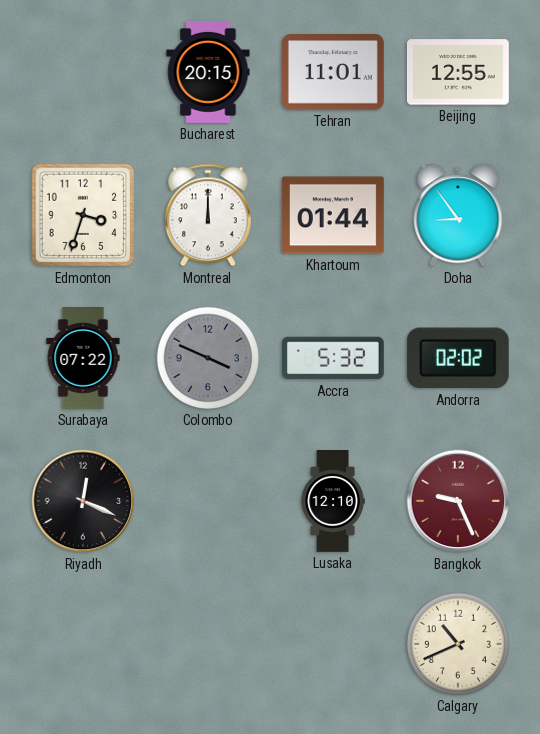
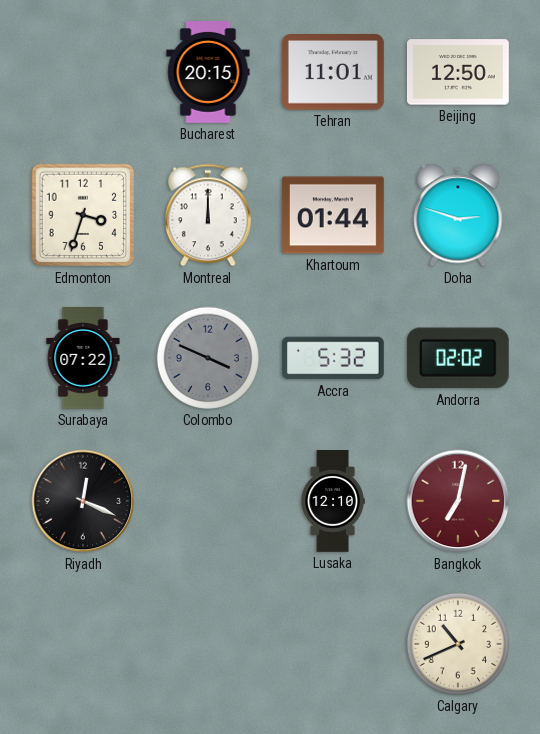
Beijing: 12:55 -> 12:50
Doha: 8:54 -> 2:48
Bangkok: 9:26 -> 7:02
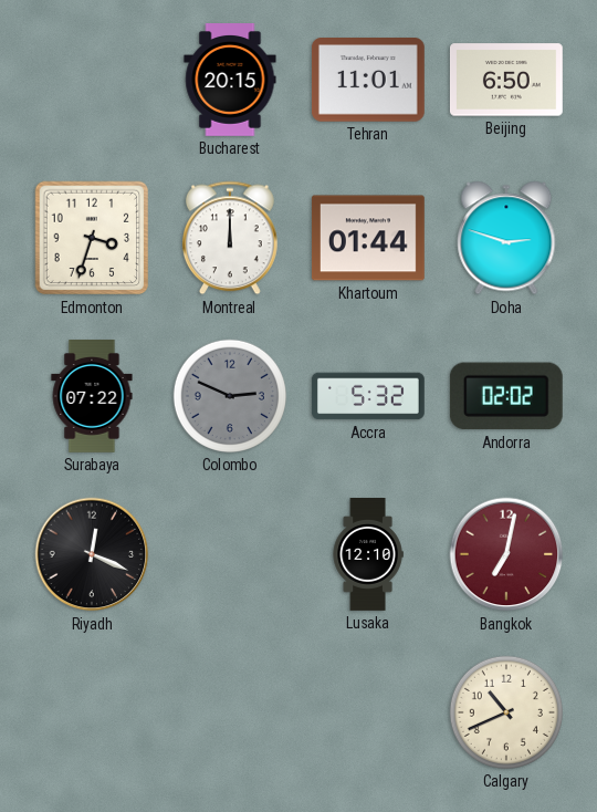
Beijing: 12:50 -> 6:50
Colombo: 3:49 -> 2:49
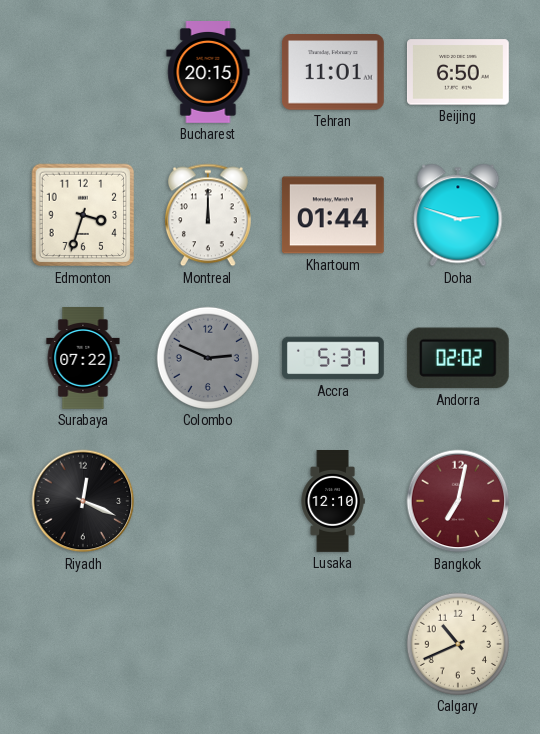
Accra: 5:32 -> 5:37
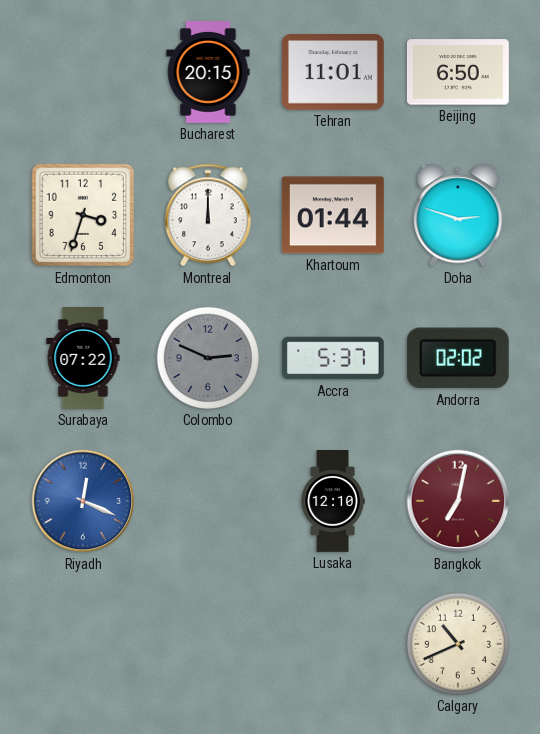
Riyadh dial: black -> blue
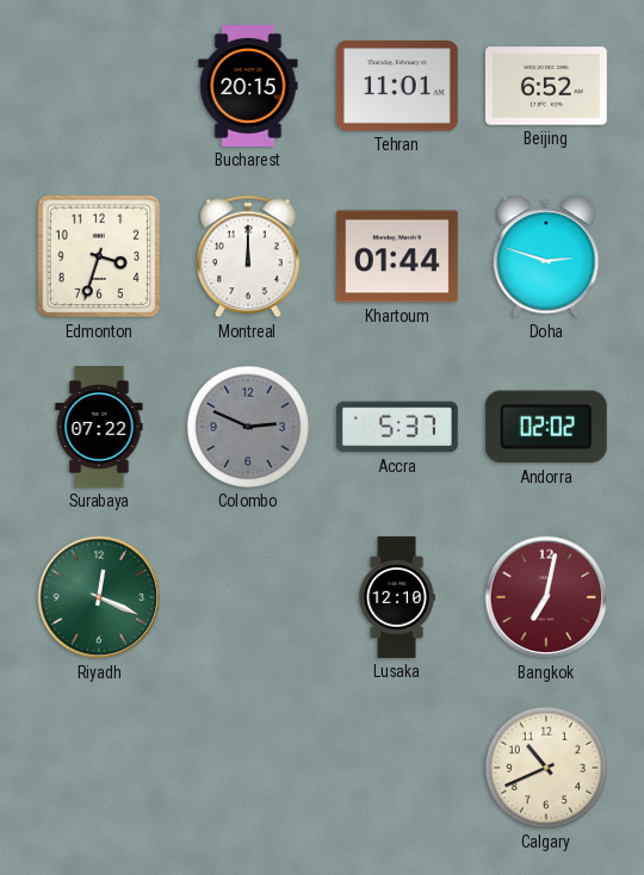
Beijing: 6:50 -> 6:52
Riyadh dial: blue -> green
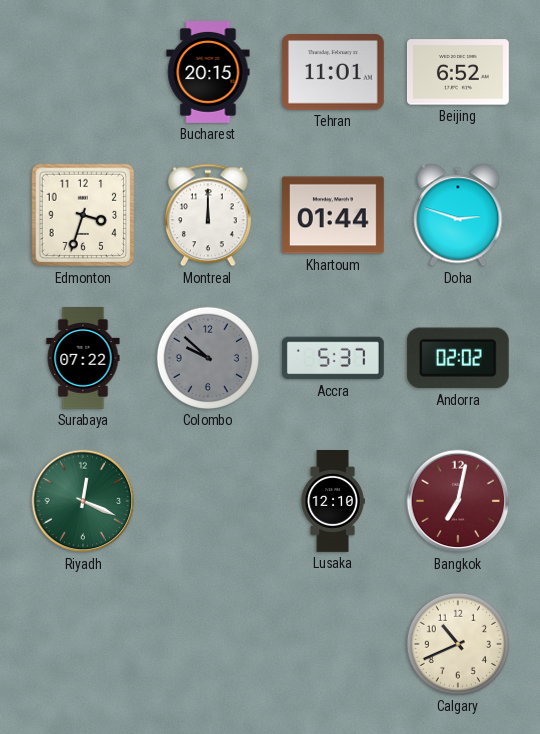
Colombo: 2:49 -> 9:52
